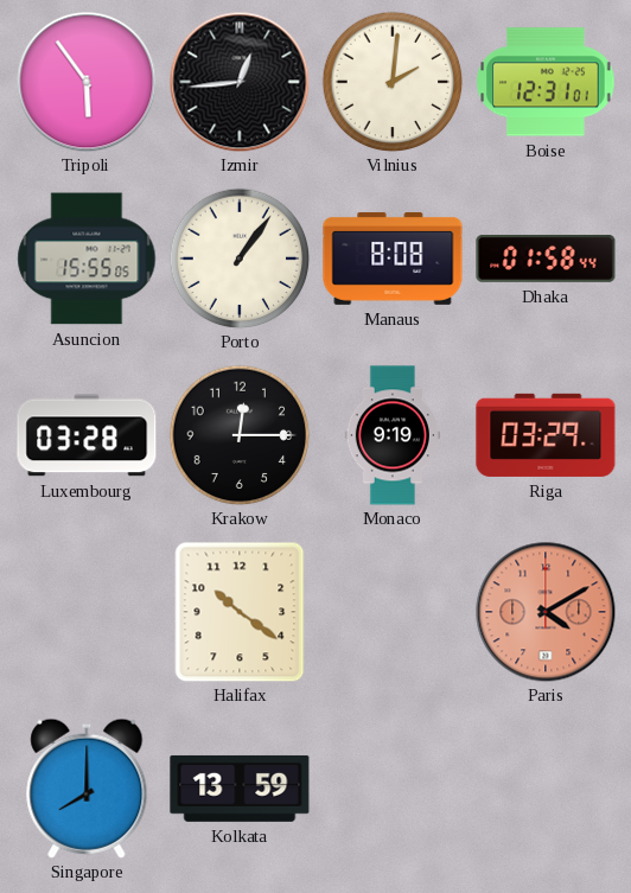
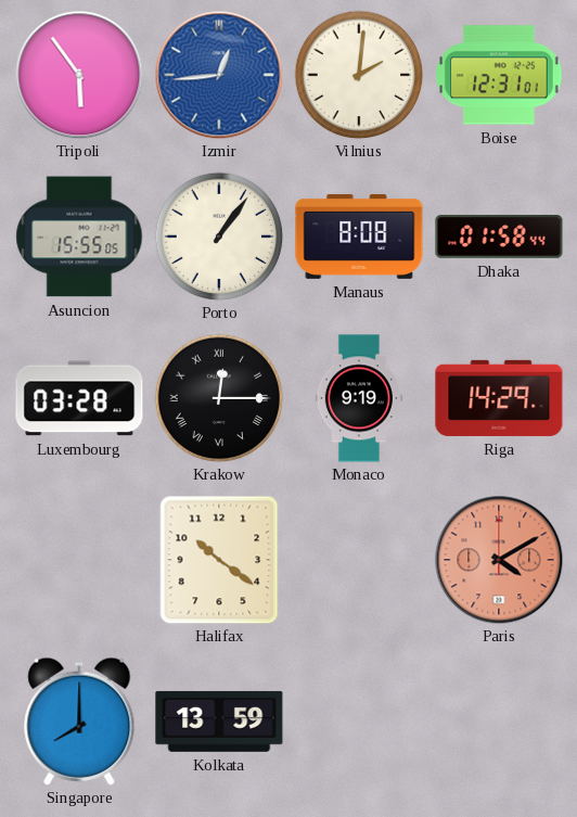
Izmir dial: black -> blue
Krakow numerals: Arabic -> Roman
Riga: 03:29 -> 14:29
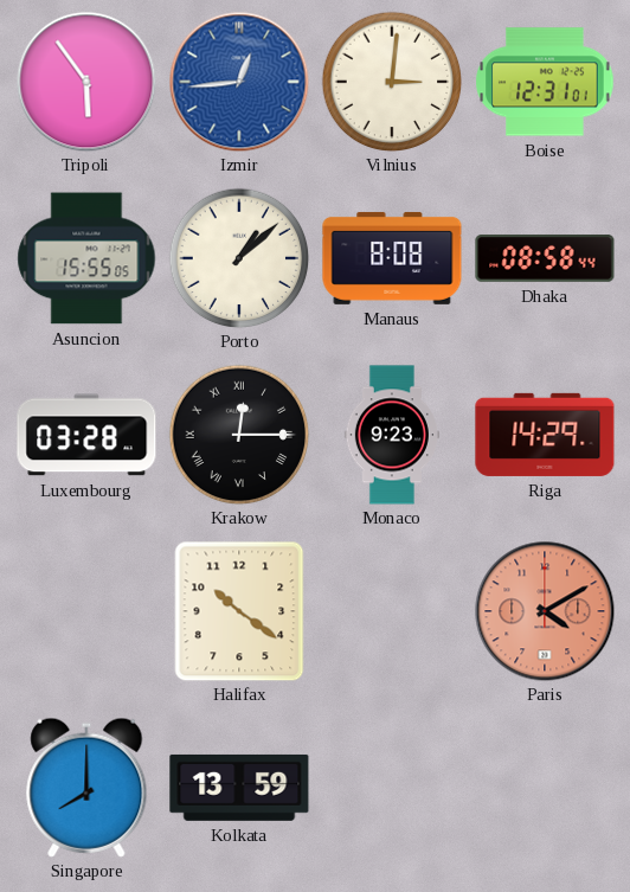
Vilnius: 2:01 -> 3:01
Porto: 1:06 -> 1:08
Dhaka: 01:58 -> 08:58
Monaco: 9:19 -> 9:23
